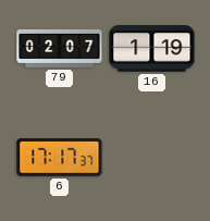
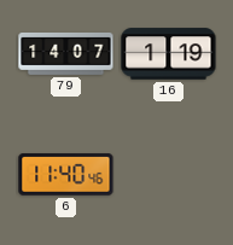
79: 02:07 -> 14:07
6: 17:17 -> 11:40
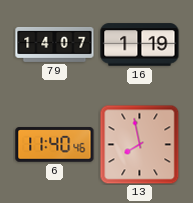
13: none -> 7:58
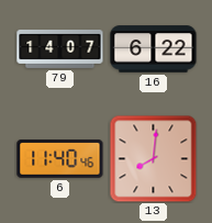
16: 1:19 -> 6:22
13: 7:58 -> 8:01
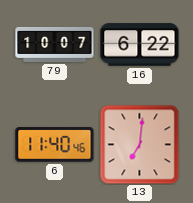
79: 14:07 -> 10:07
13: 8:01 -> 7:01
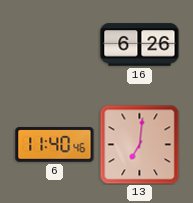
79: 10:07 -> none
16: 6:22 -> 6:26
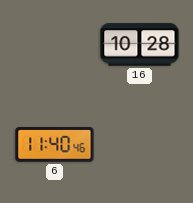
16: 6:26 -> 10:28
13: 7:01 -> none
